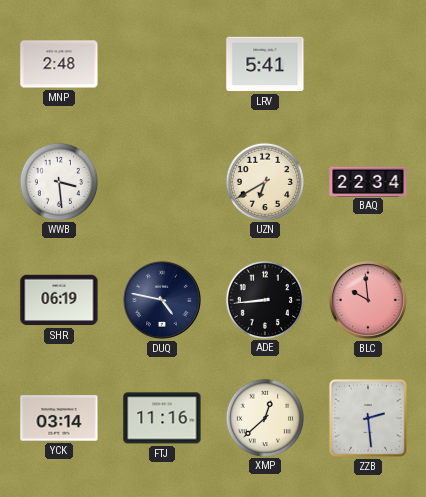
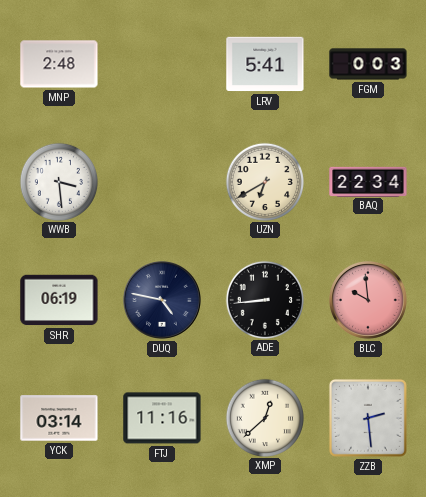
FGM: none -> 0:03
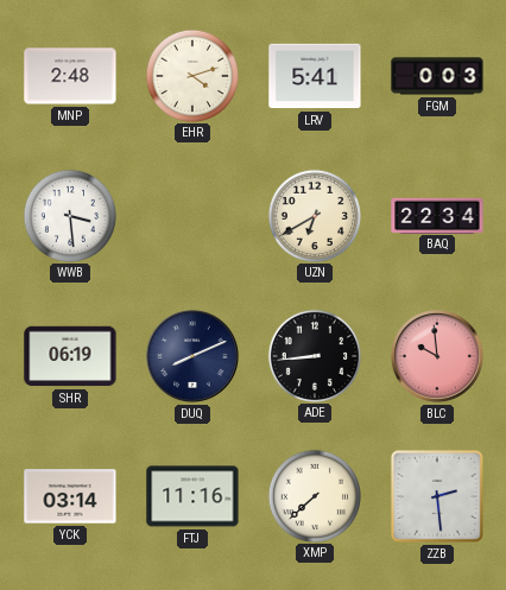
EHR: none -> 4:12
DUQ: 4:47 -> 8:11
XMP: 12:38 -> 7:38
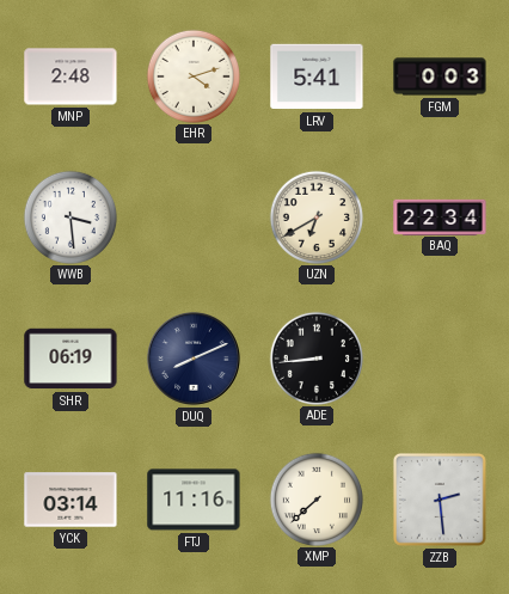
BLC: 9:59 -> none
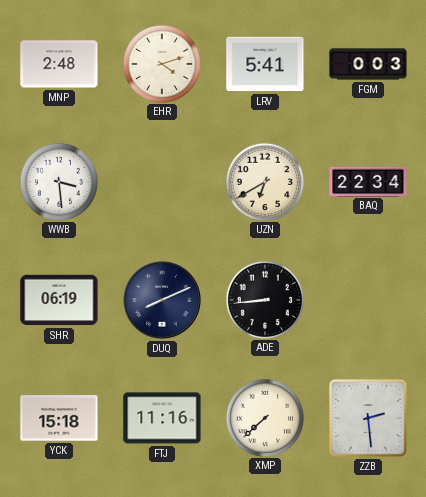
YCK: 03:14 -> 15:18
